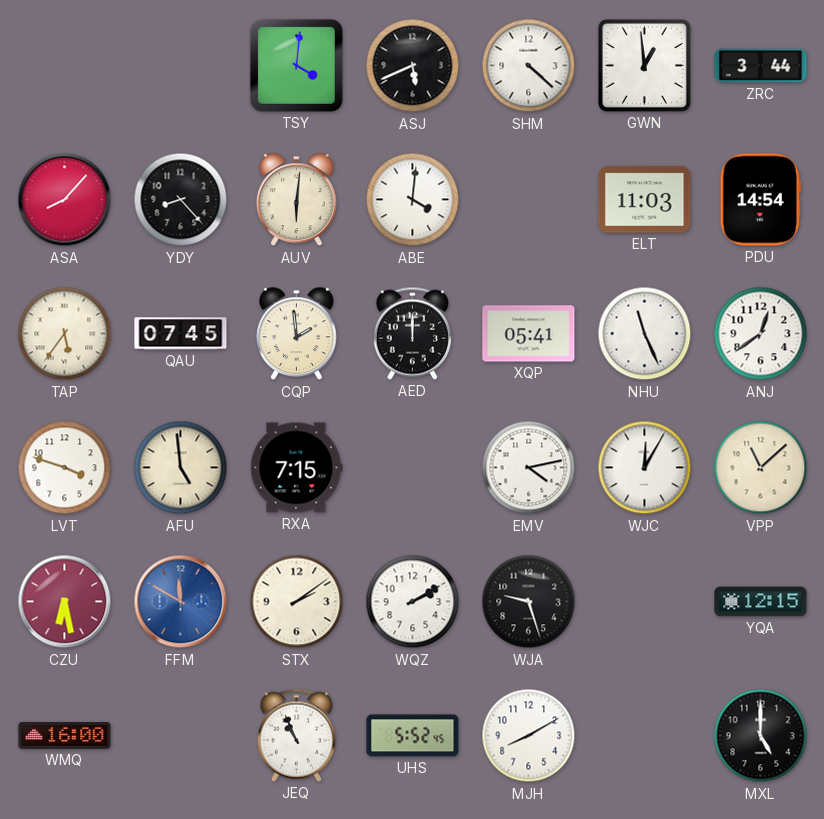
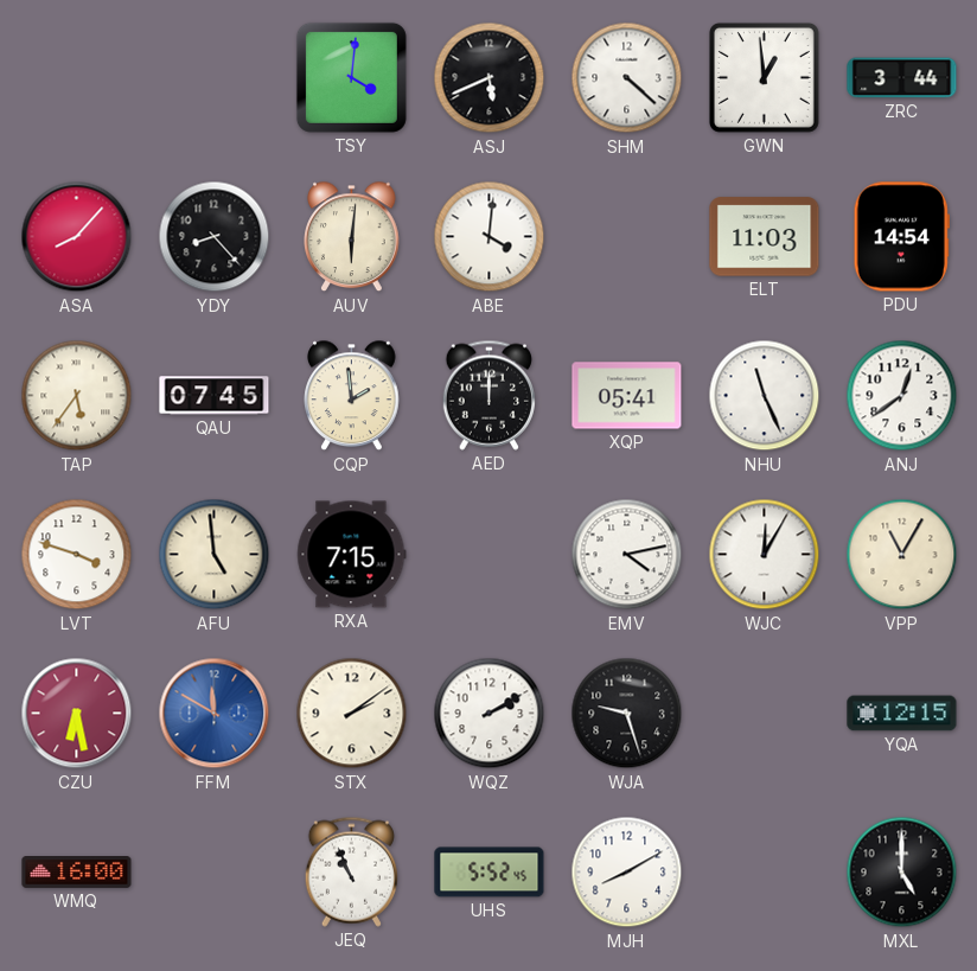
VPP: 11:08 -> 11:05
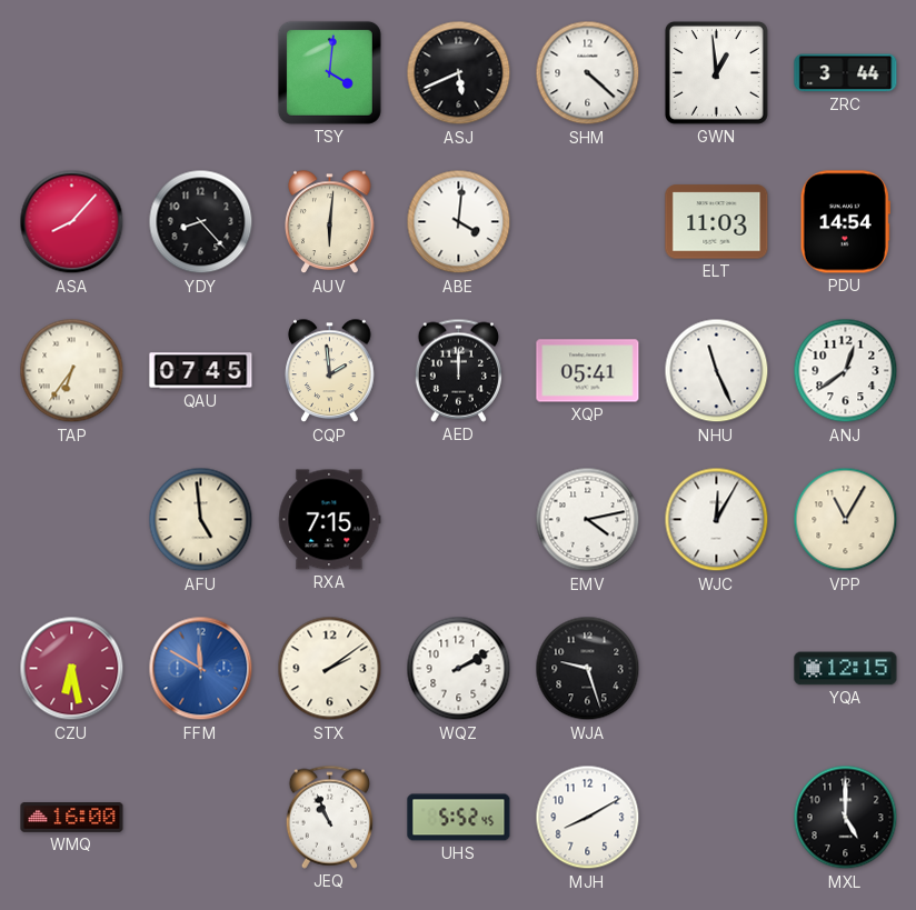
TAP: 5:36 -> 6:36
LVT: 3:48 -> none
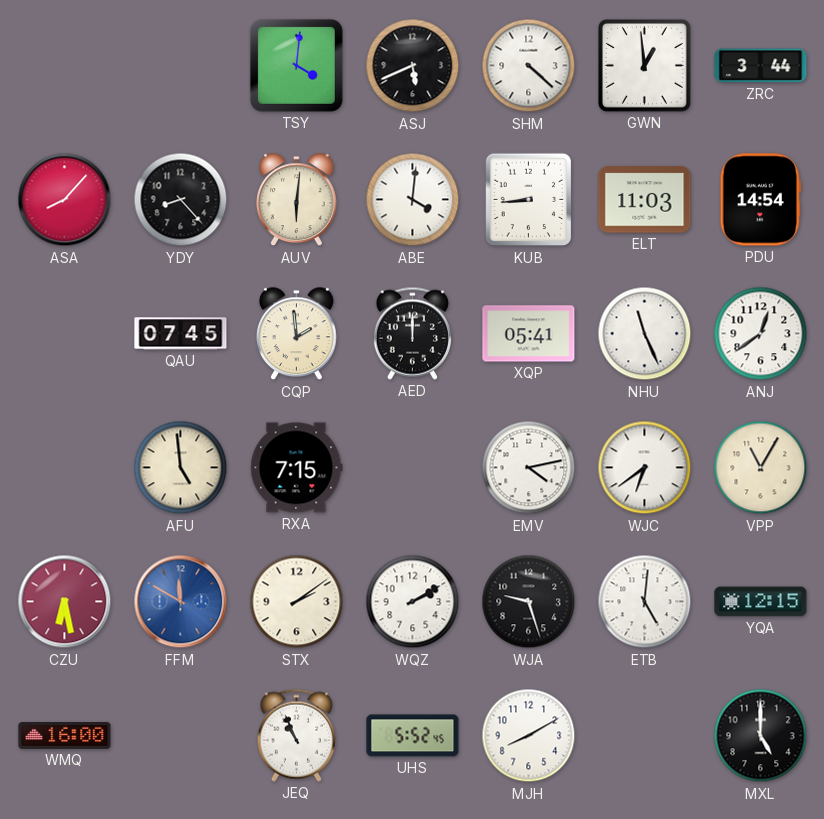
KUB: none -> 8:44
TAP: 6:36 -> none
WJC: 12:05 -> 6:39
ETB: none -> 5:01
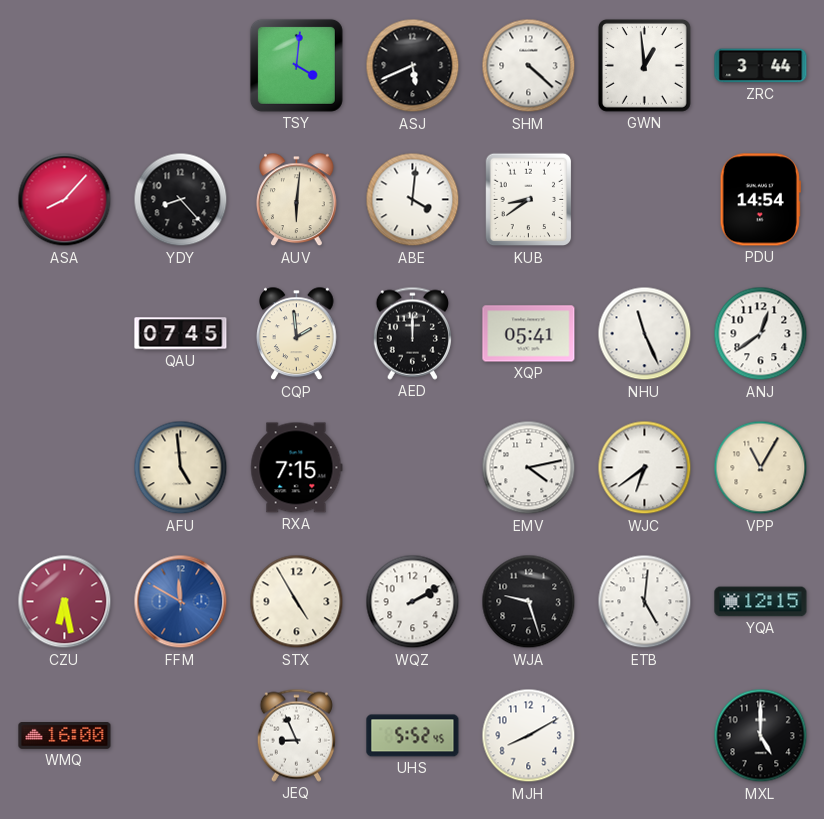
KUB: 8:44 -> 8:39
ELT: 11:03 -> none
STX: 2:09 -> 4:55
JEQ: 10:56 -> 8:56
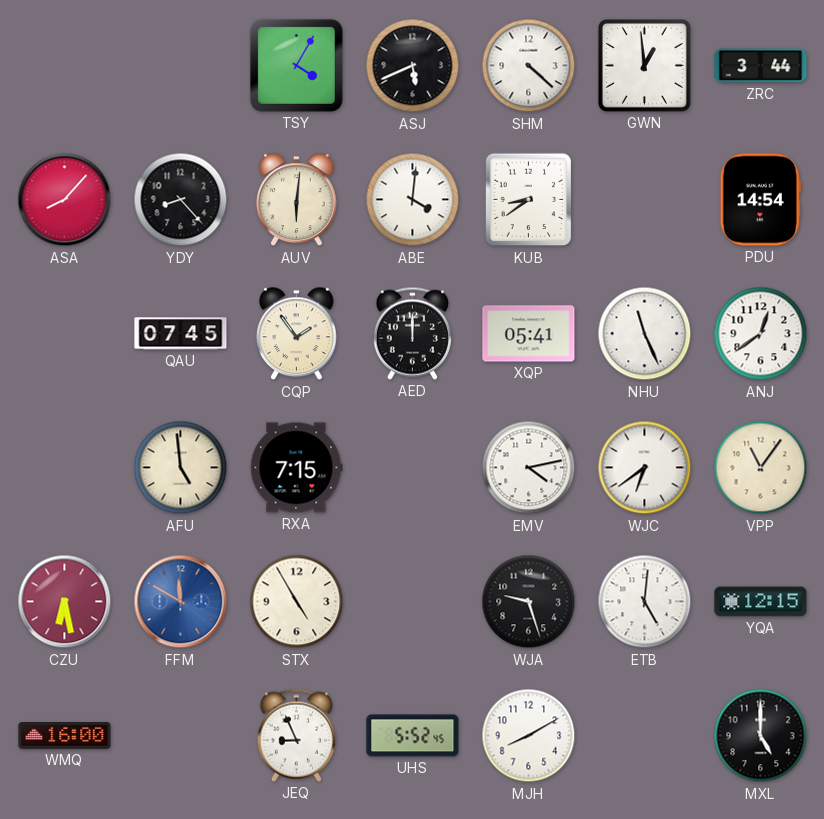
TSY: 4:01 -> 4:05
CQP: 1:59 -> 1:54
VPP: 11:05 -> 11:06
WQZ: 2:10 -> none
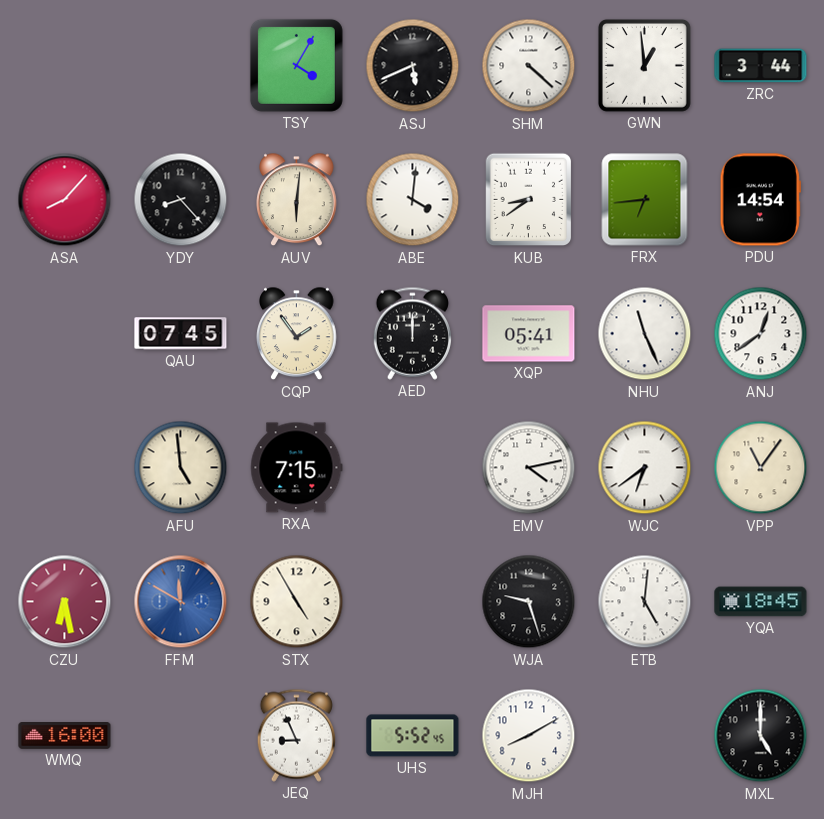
FRX: none -> 6:44
YQA: 12:15 -> 18:45
